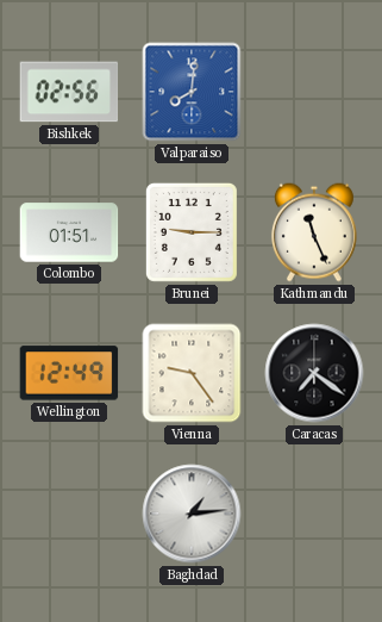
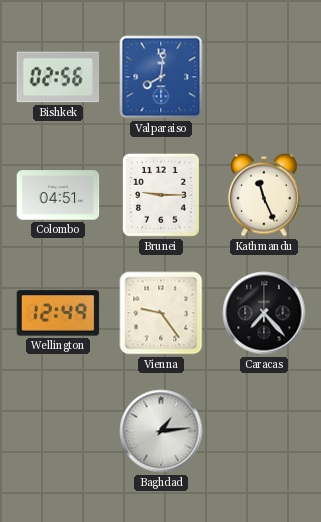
Colombo: 01:51 -> 04:51
Caracas: 7:21 -> 7:23
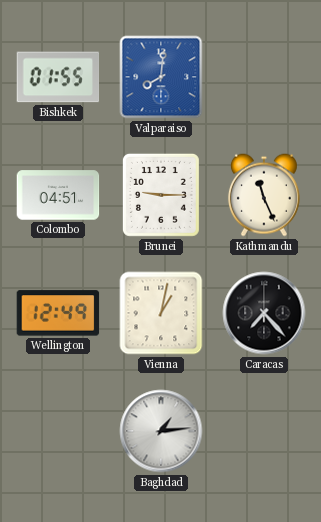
Bishkek: 02:56 -> 01:55
Vienna: 9:24 -> 1:02
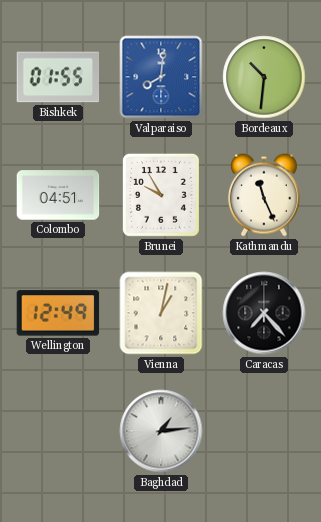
Bordeaux: none -> 10:31
Brunei: 9:15 -> 9:55
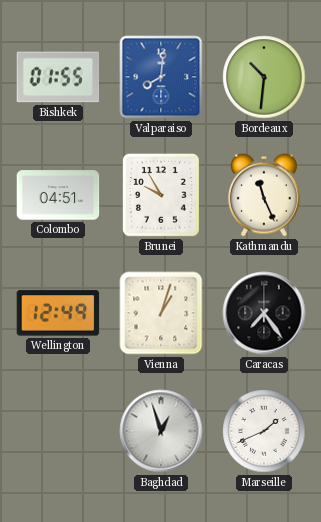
Vienna: 1:02 -> 1:03
Caracas: 7:23 -> 7:24
Baghdad: 1:14 -> 12:57
Marseille: none -> 1:41
